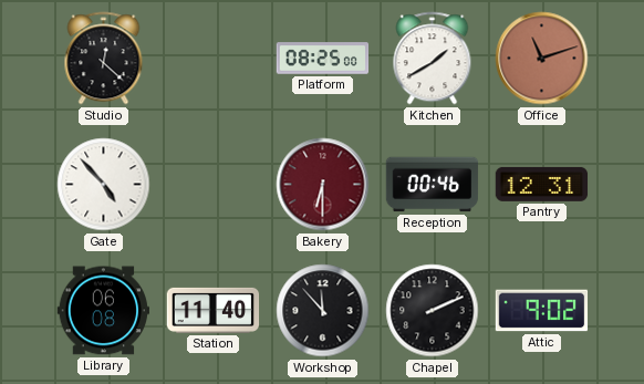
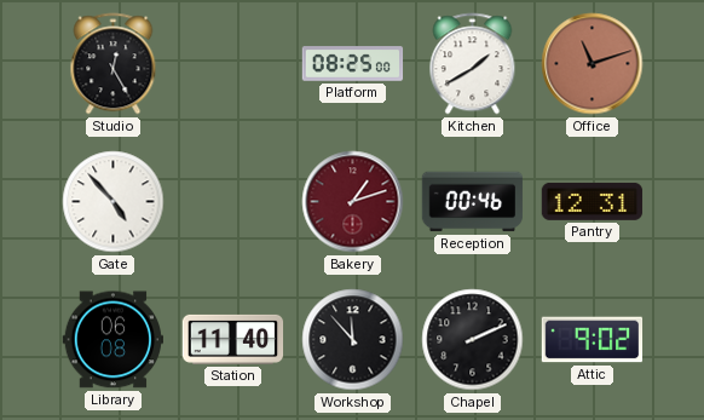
Studio: 12:22 -> 12:25
Bakery: 6:30 -> 1:12
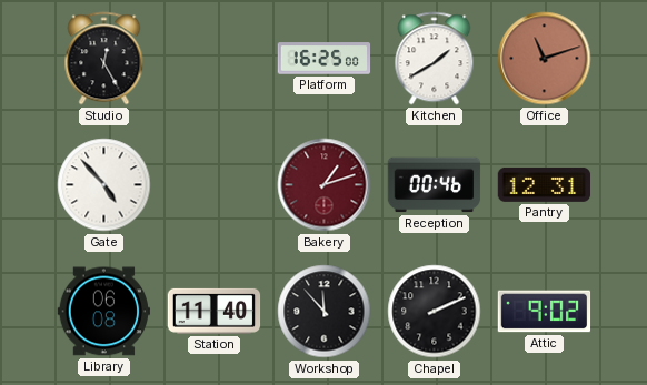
Platform: 08:25 -> 16:25
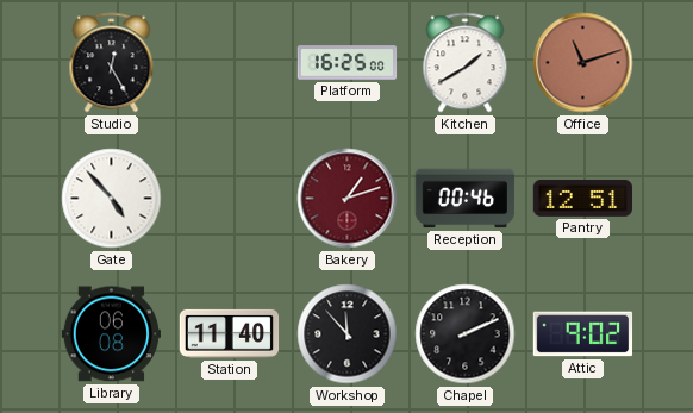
Pantry: 12:31 -> 12:51
